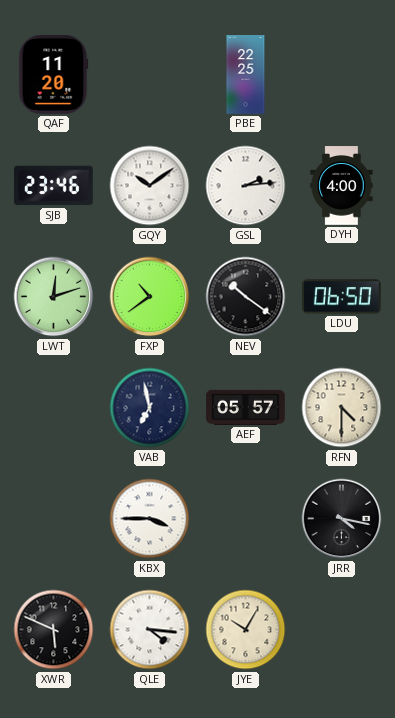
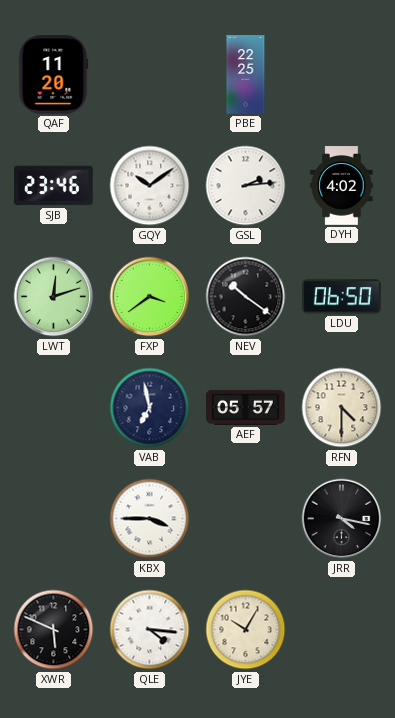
DYH: 4:00 -> 4:02
FXP: 10:39 -> 3:39
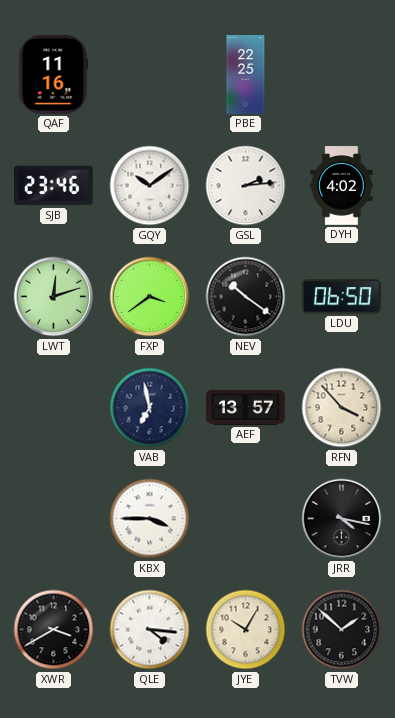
QAF: 11:20 -> 11:16
AEF: 05:57 -> 13:57
RFN: 4:30 -> 3:53
XWR: 5:49 -> 3:40
TVW: none -> 1:52
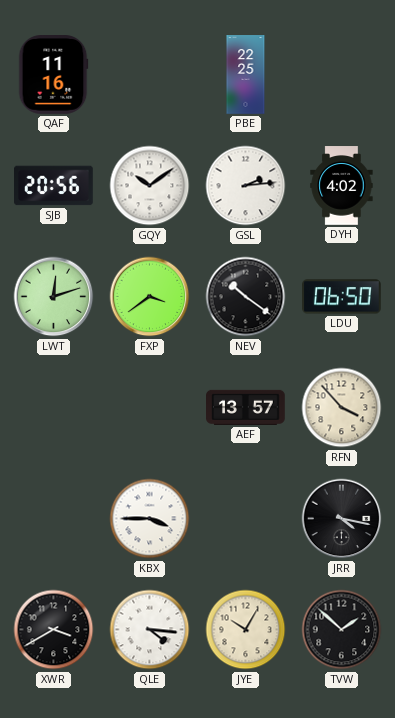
SJB: 23:46 -> 20:56
VAB: 6:58 -> none
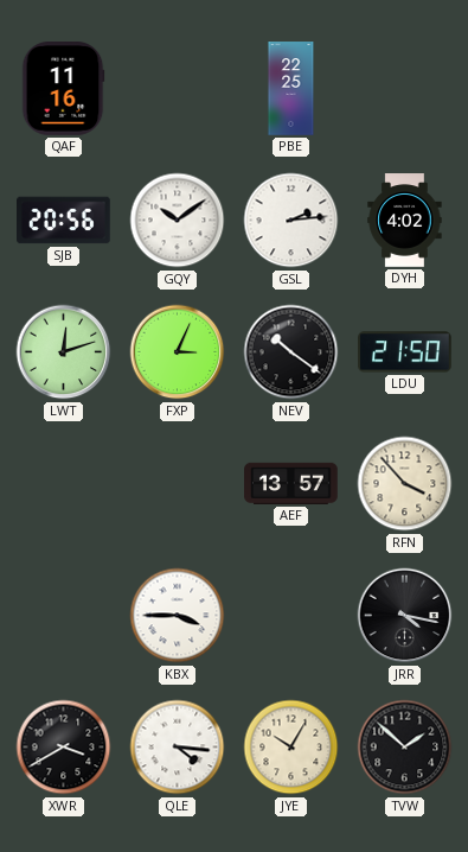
FXP: 3:39 -> 3:04
LDU: 06:50 -> 21:50
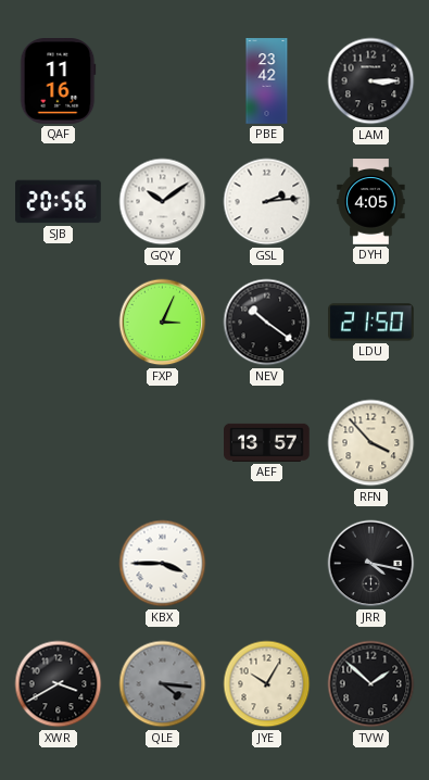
PBE: 22:25 -> 23:42
LAM: none -> 3:15
DYH: 4:02 -> 4:05
LWT: 12:12 -> none
QLE dial: white -> grey
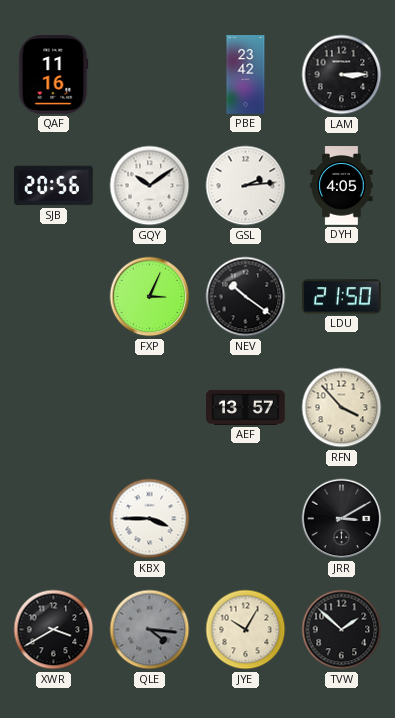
JRR: 4:17 -> 3:10
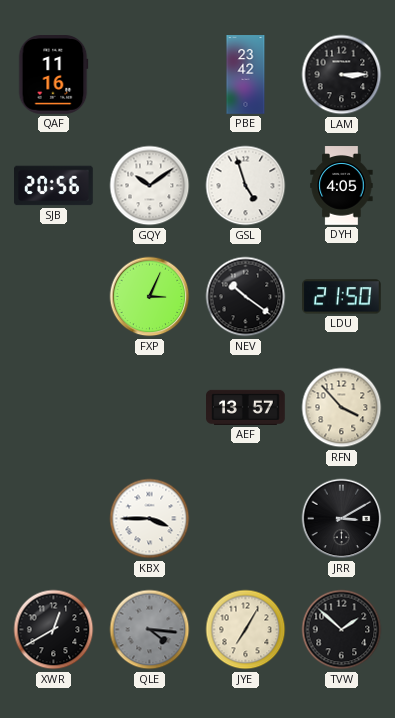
GSL: 2:14 -> 4:57
XWR: 3:40 -> 12:40
JYE: 10:05 -> 7:05
